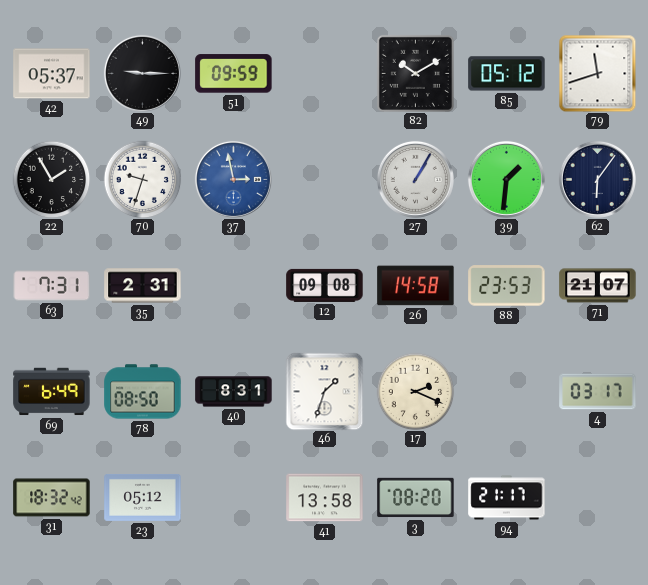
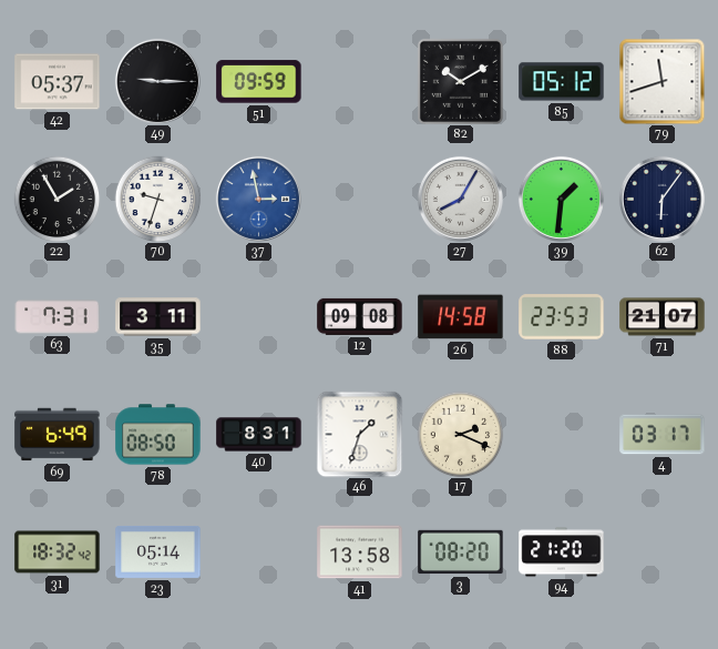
27: 1:05 -> 8:05
35: 2:31 -> 3:11
23: 05:12 -> 05:14
94: 21:17 -> 21:20
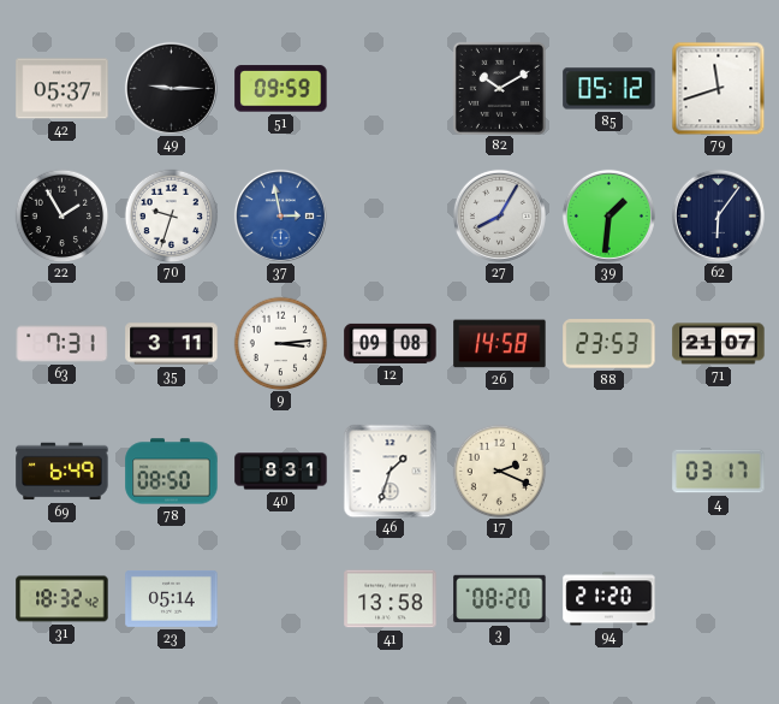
9: none -> 3:14
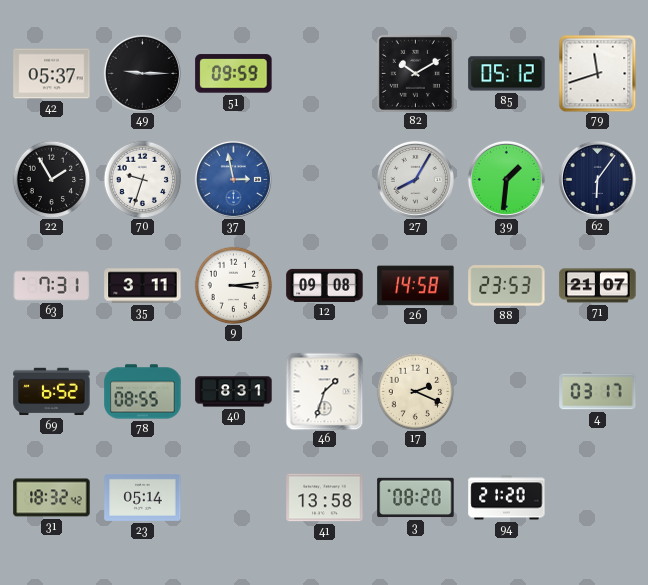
69: 6:49 -> 6:52
78: 08:50 -> 08:55
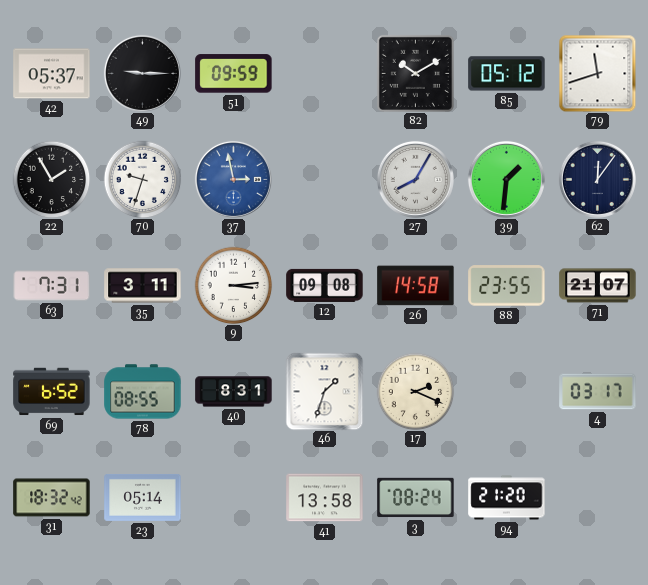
62: 6:06 -> 12:06
88: 23:53 -> 23:55
3: 08:20 -> 08:24
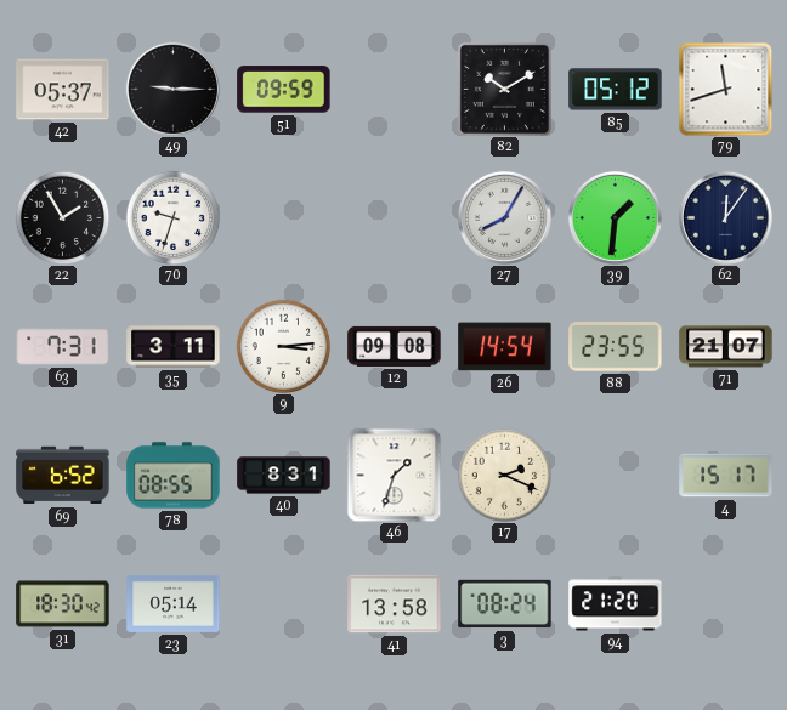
37: 2:58 -> none
26: 14:58 -> 14:54
4: 03:17 -> 15:17
31: 18:32 -> 18:30
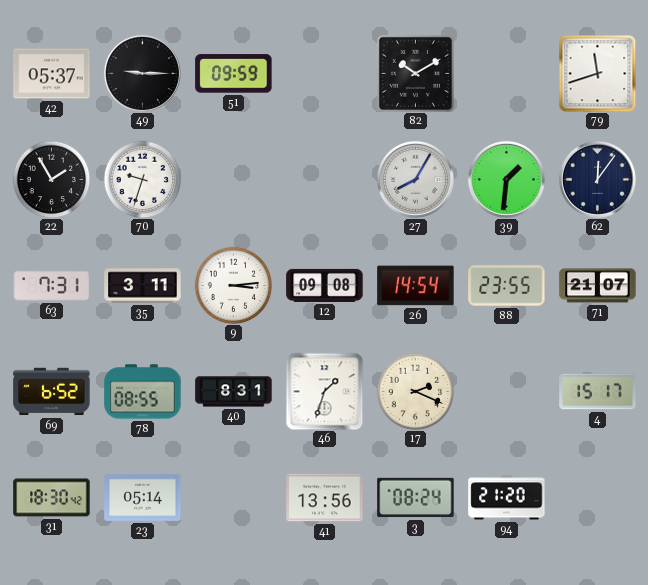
85: 05:12 -> none
41: 13:58 -> 13:56
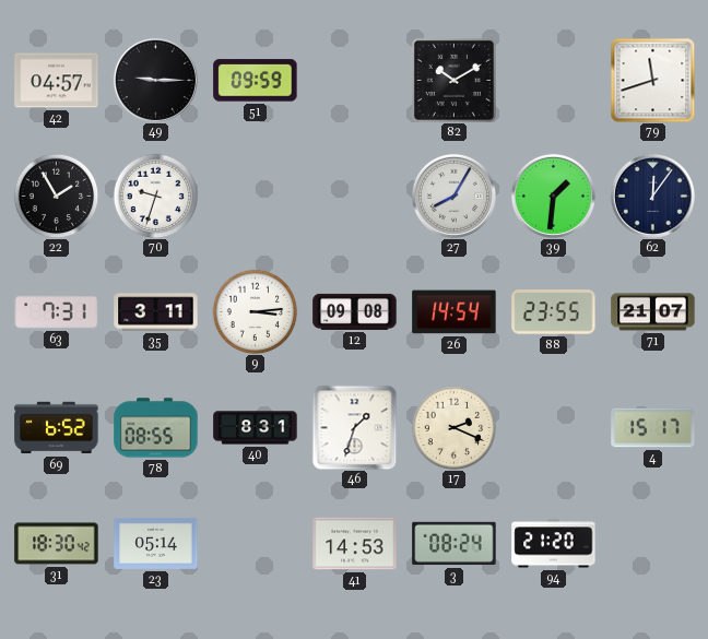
42: 05:37 -> 04:57
41: 13:56 -> 14:53
